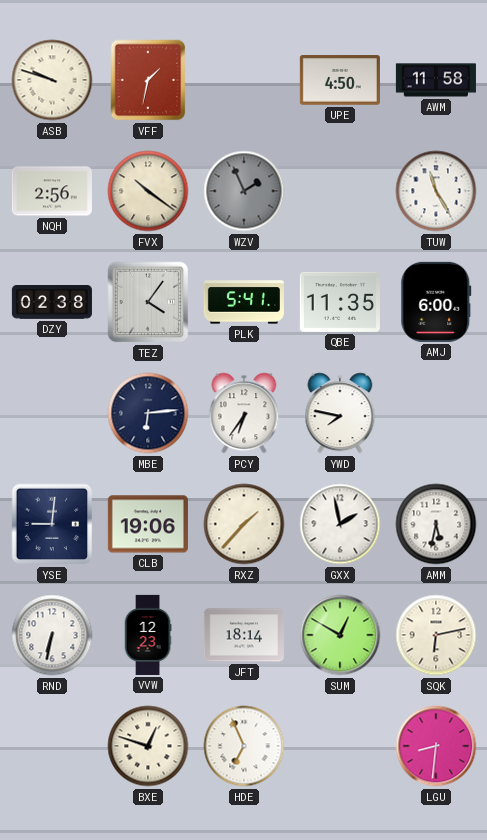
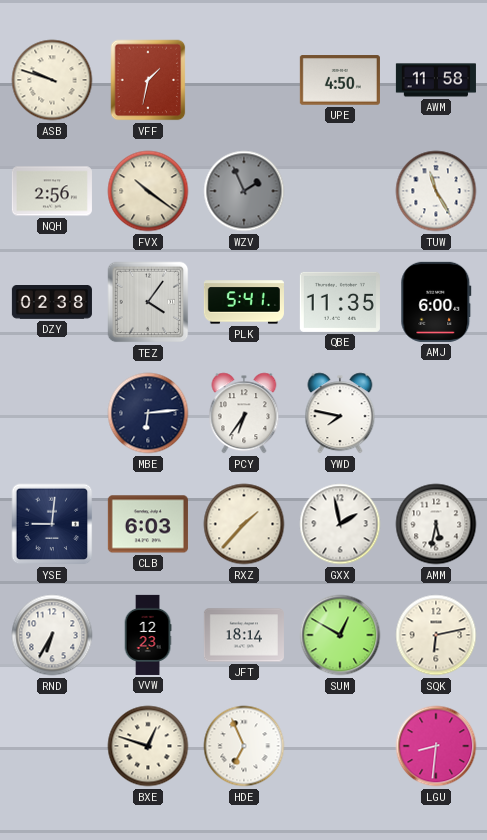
CLB: 19:06 -> 6:03
RND: 6:32 -> 6:35
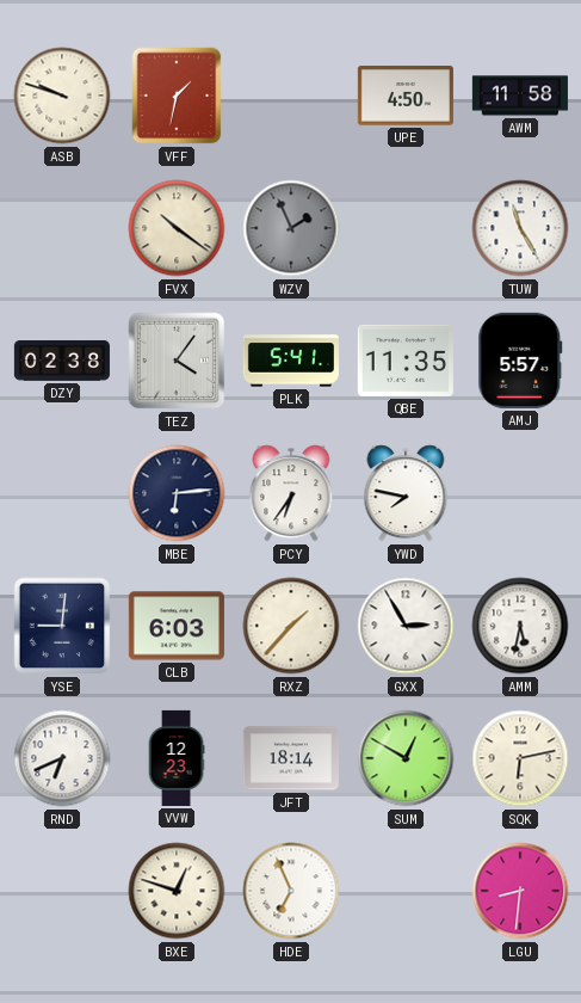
NQH: 2:56 -> none
AMJ: 6:00 -> 5:57
GXX: 1:58 -> 2:55
RND: 6:35 -> 6:41
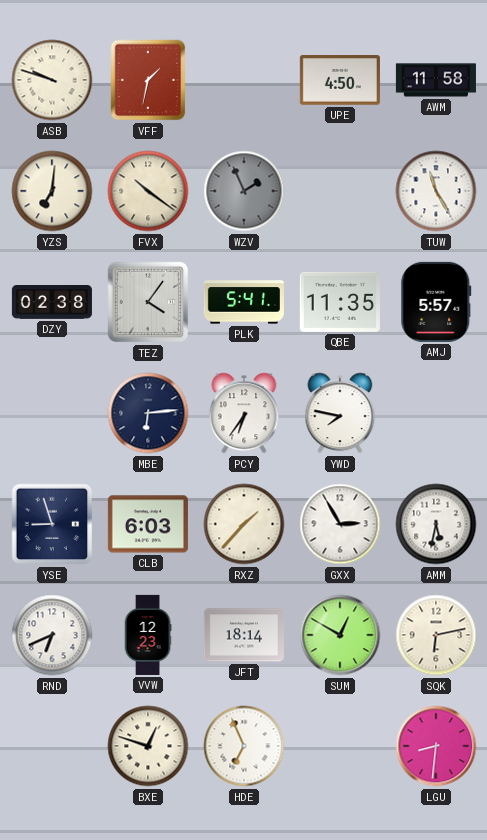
YZS: none -> 7:01
YSE: 9:01 -> 8:57
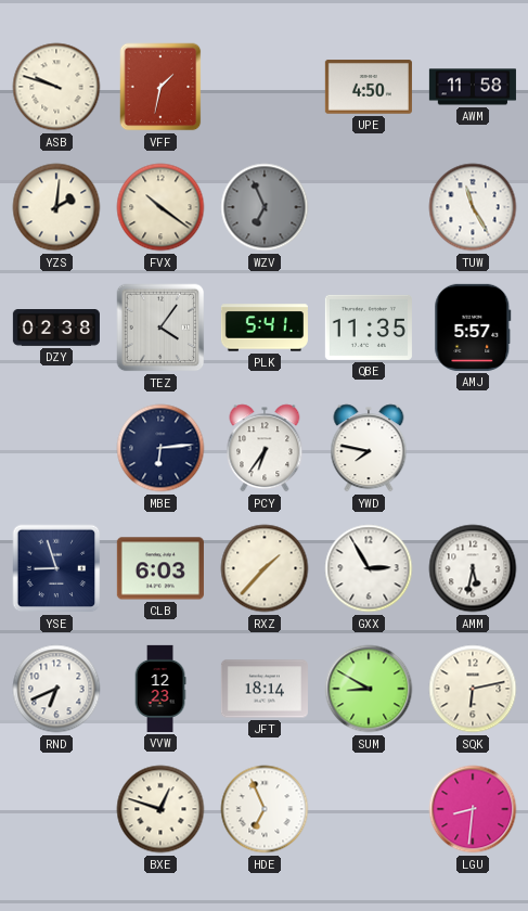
YZS: 7:01 -> 2:01
WZV: 1:56 -> 6:56
SUM: 12:50 -> 8:50
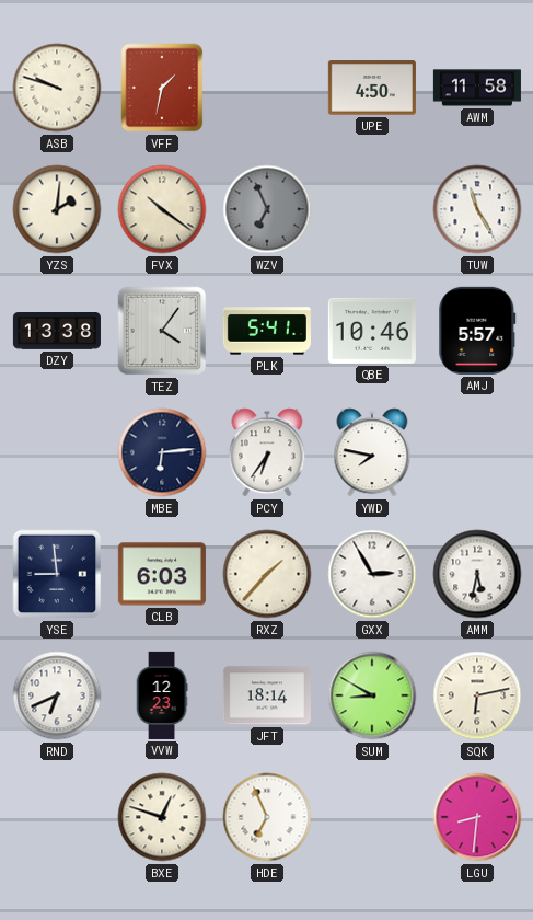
DZY: 02:38 -> 13:38
QBE: 11:35 -> 10:46
YSE: 8:57 -> 8:59
